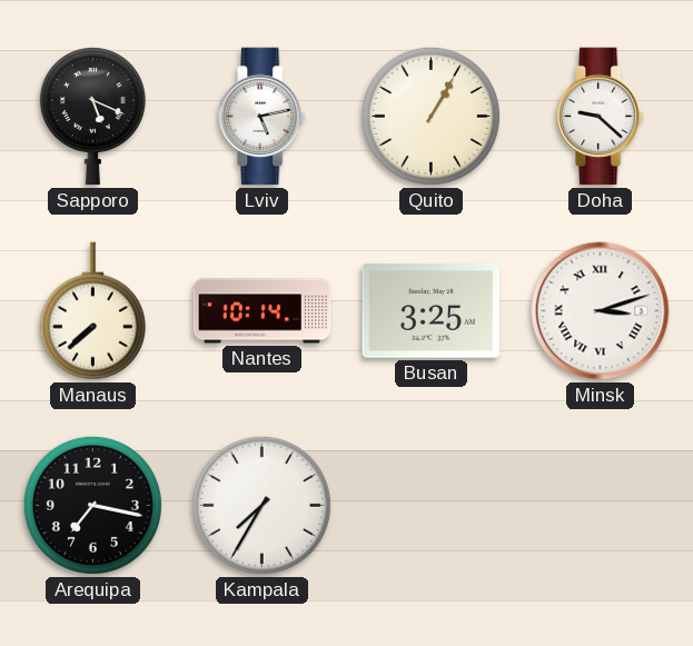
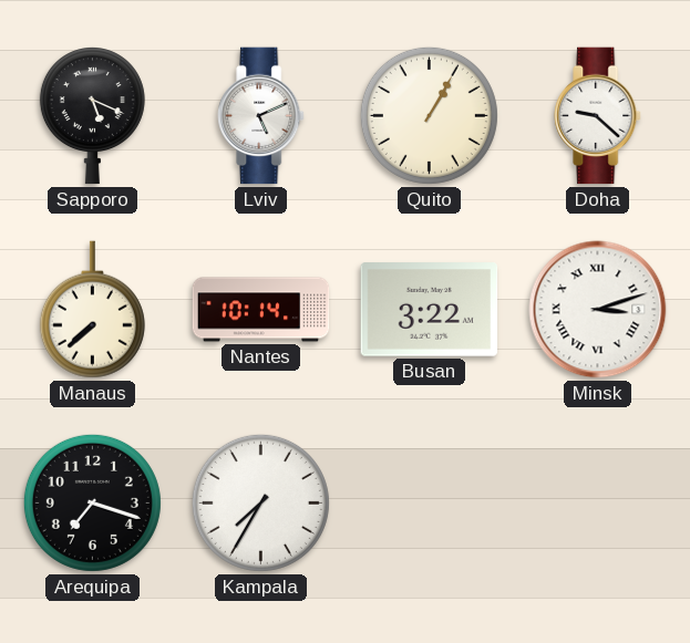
Lviv: 5:13 -> 5:11
Busan: 3:25 -> 3:22
Arequipa: 7:17 -> 7:18
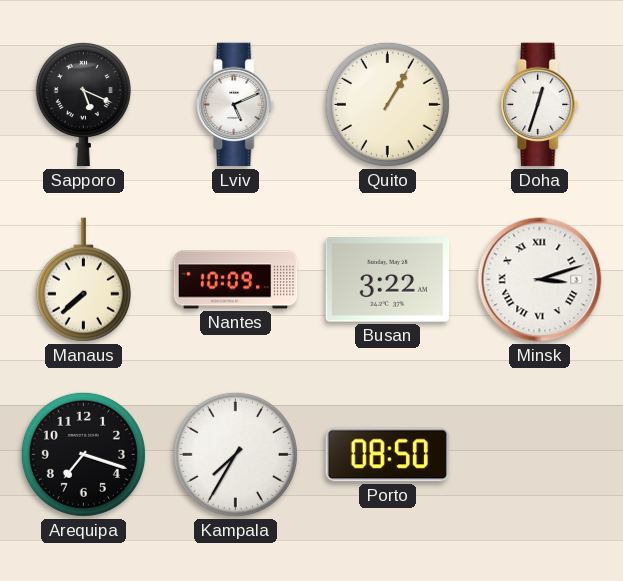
Doha: 9:22 -> 12:33
Nantes: 10:14 -> 10:09
Porto: none -> 08:50
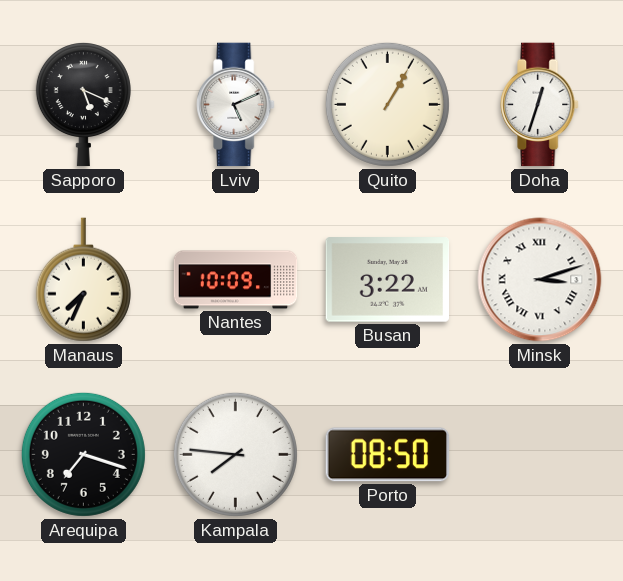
Manaus: 7:38 -> 7:34
Kampala: 7:35 -> 7:46
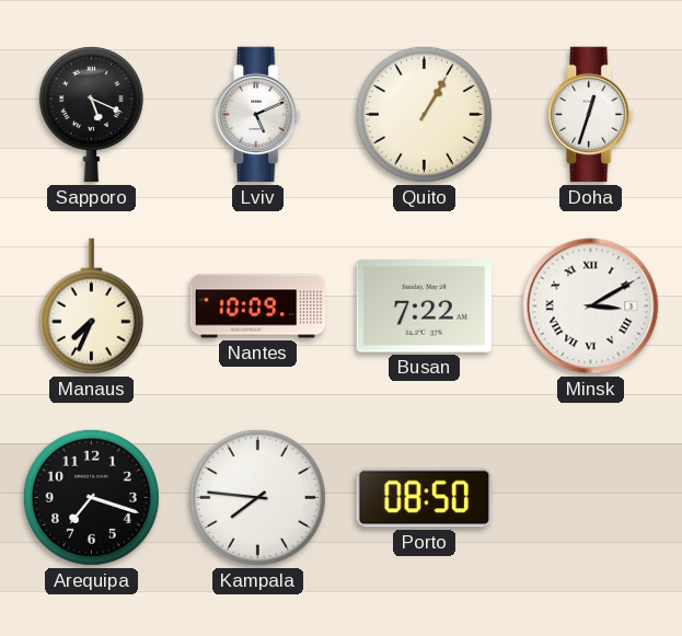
Busan: 3:22 -> 7:22
Minsk: 3:12 -> 3:10
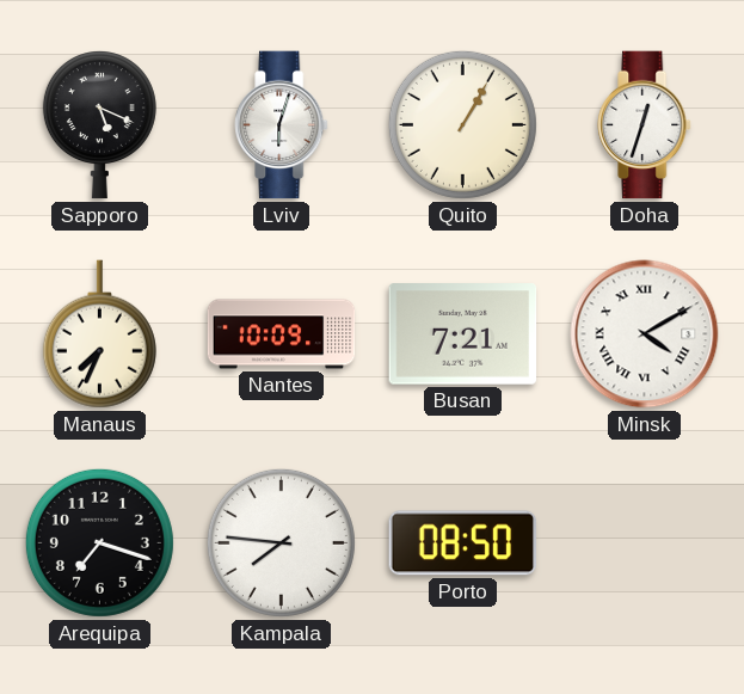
Lviv: 5:11 -> 6:03
Busan: 7:22 -> 7:21
Minsk: 3:10 -> 4:10
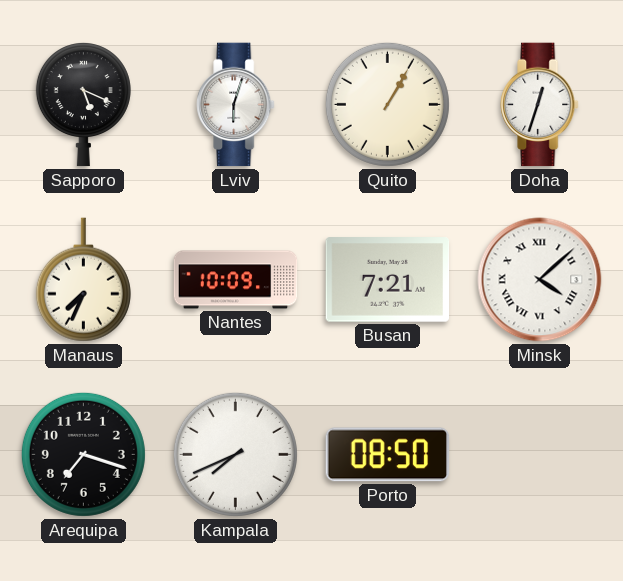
Minsk: 4:10 -> 4:08
Kampala: 7:46 -> 7:41
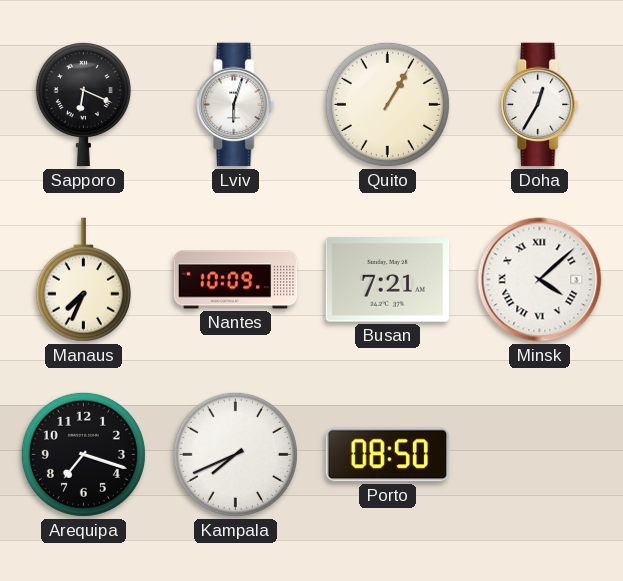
Sapporo: 5:19 -> 6:19
Doha: 12:33 -> 12:35
